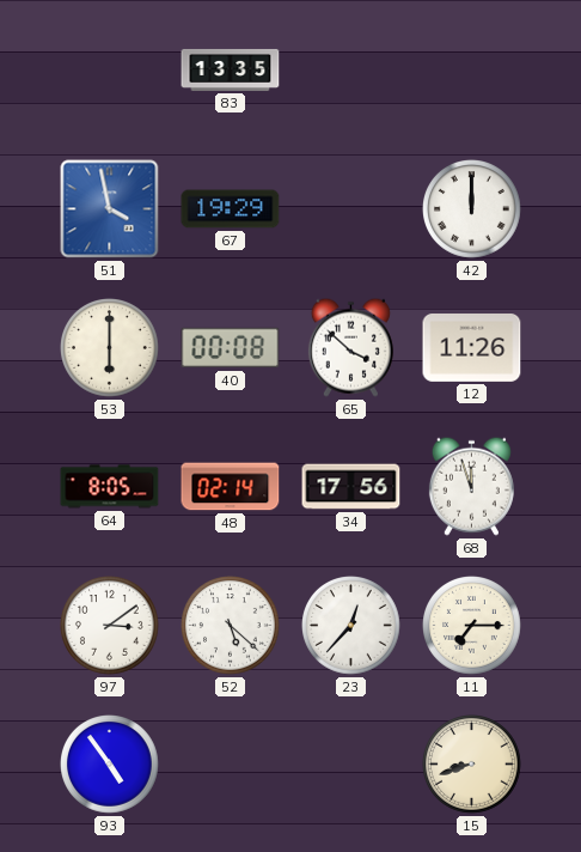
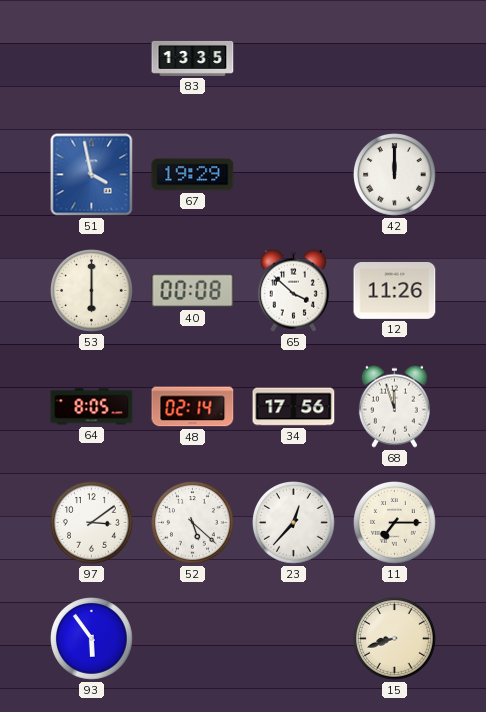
93: 4:54 -> 5:54
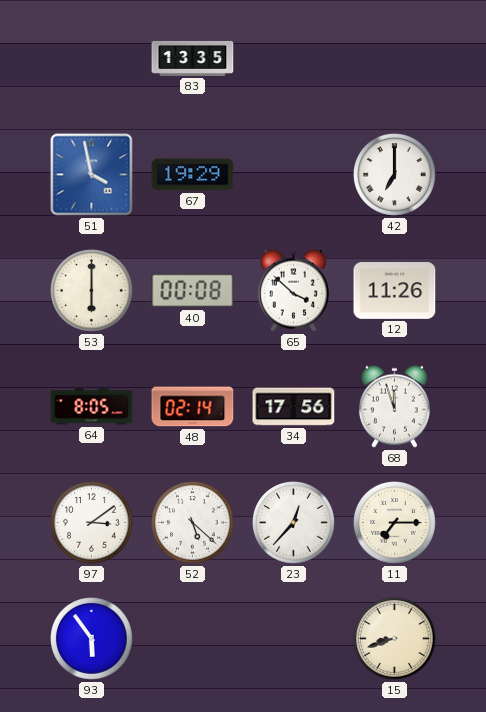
42: 12:00 -> 7:00
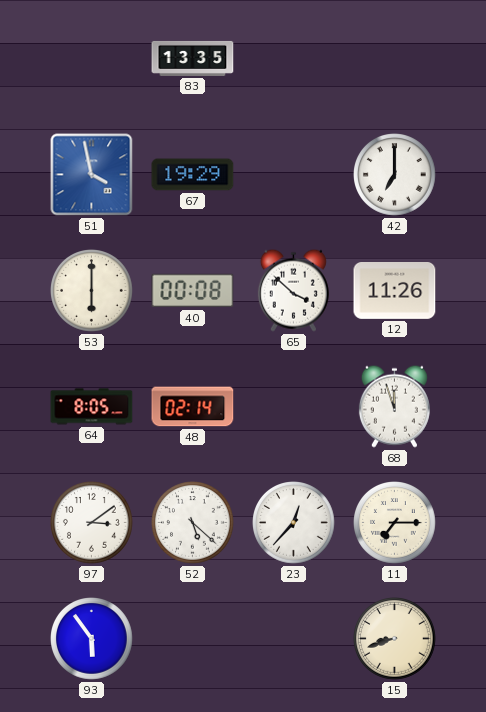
34: 17:56 -> none
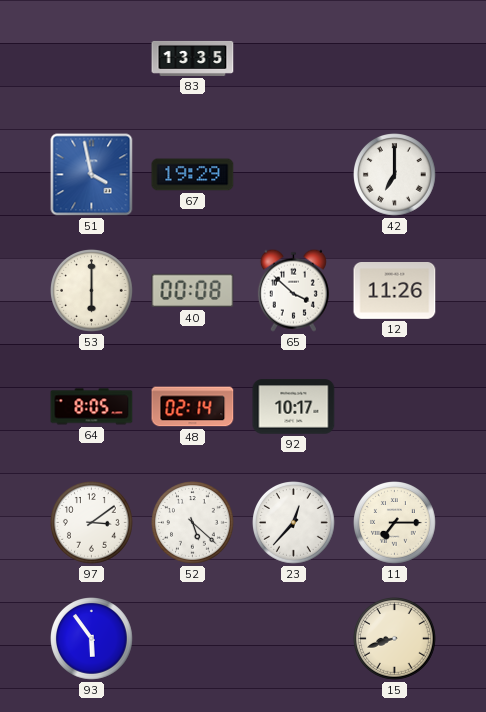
92: none -> 10:17
68: 11:57 -> none
